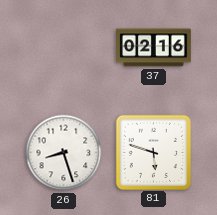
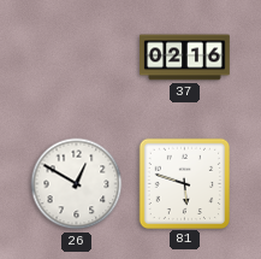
26: 8:27 -> 12:50
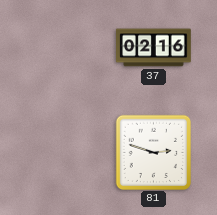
26: 12:50 -> none
81: 5:48 -> 2:48
